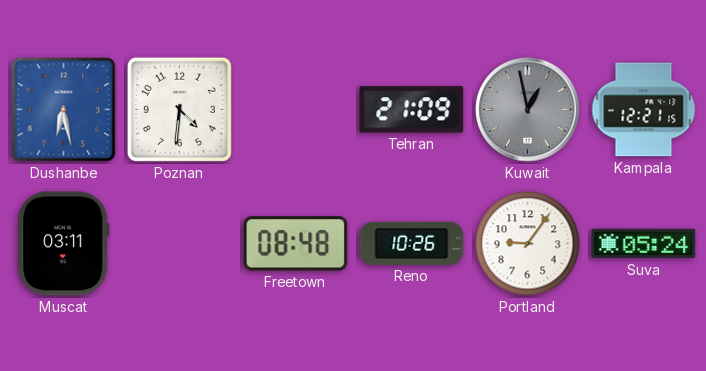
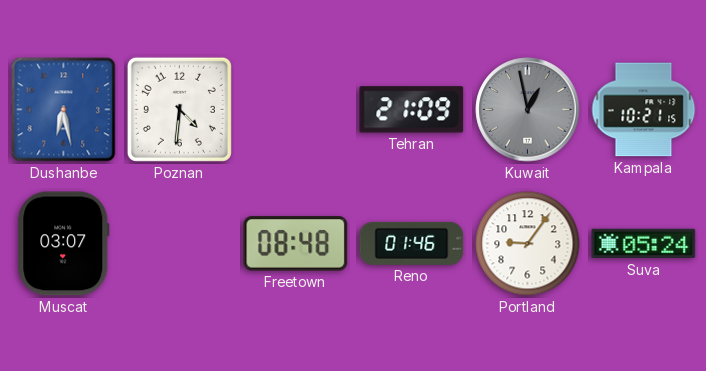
Kampala: 12:21 -> 10:21
Muscat: 03:11 -> 03:07
Reno: 10:26 -> 01:46
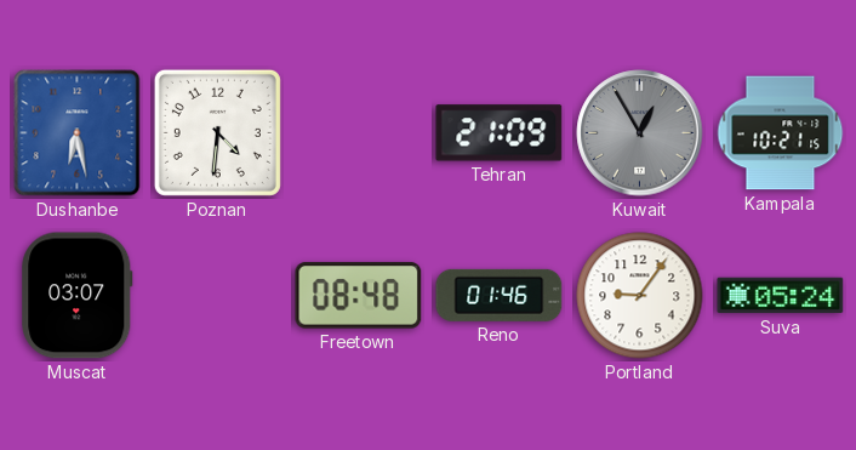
Kuwait: 12:58 -> 12:55
